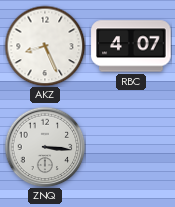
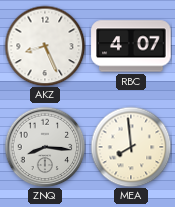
ZNQ: 3:16 -> 8:16
MEA: none -> 7:59
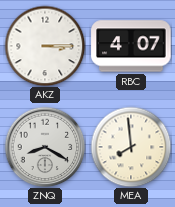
AKZ: 8:26 -> 3:15
ZNQ: 8:16 -> 8:20
